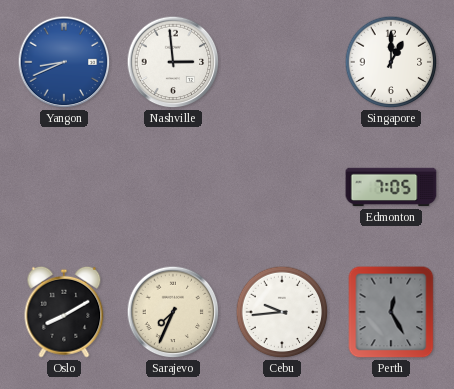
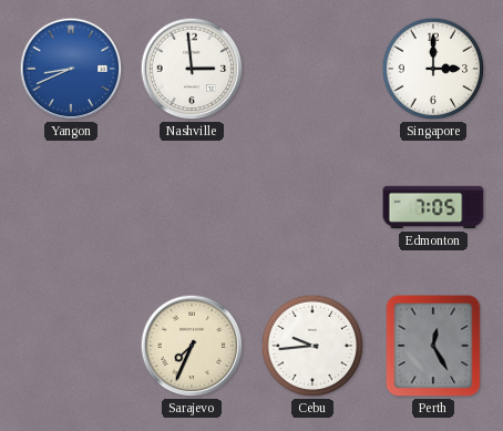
Singapore: 1:00 -> 3:00
Oslo: 8:10 -> none
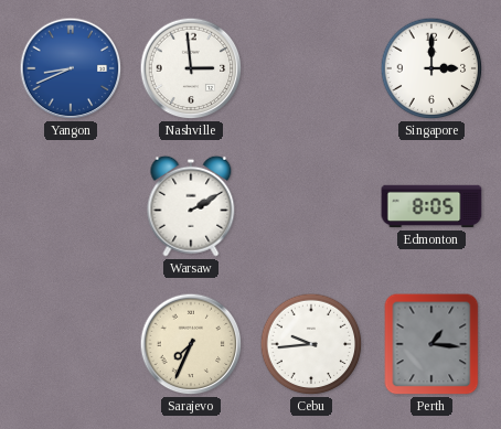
Warsaw: none -> 2:10
Edmonton: 7:05 -> 8:05
Perth: 12:25 -> 1:16
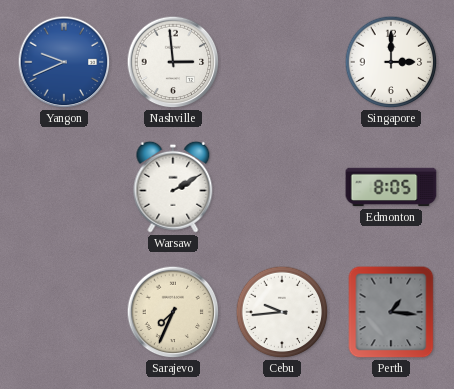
Yangon: 8:41 -> 9:41
